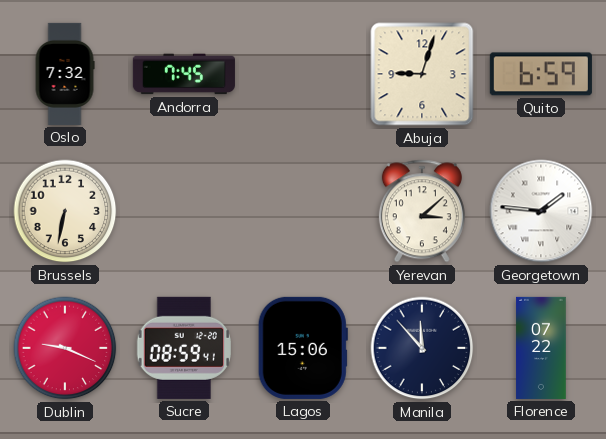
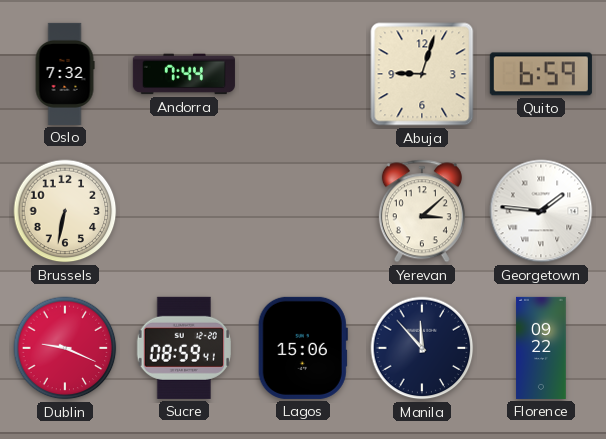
Andorra: 7:45 -> 7:44
Florence: 07:22 -> 09:22
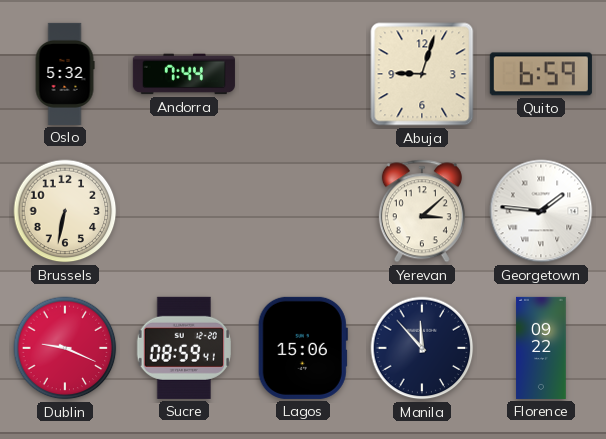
Oslo: 7:32 -> 5:32
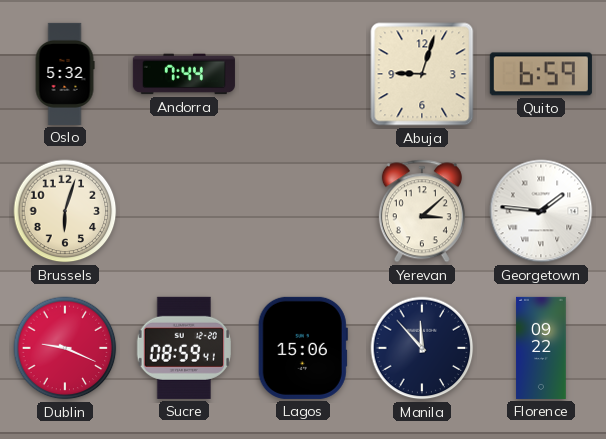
Brussels: 6:32 -> 6:03
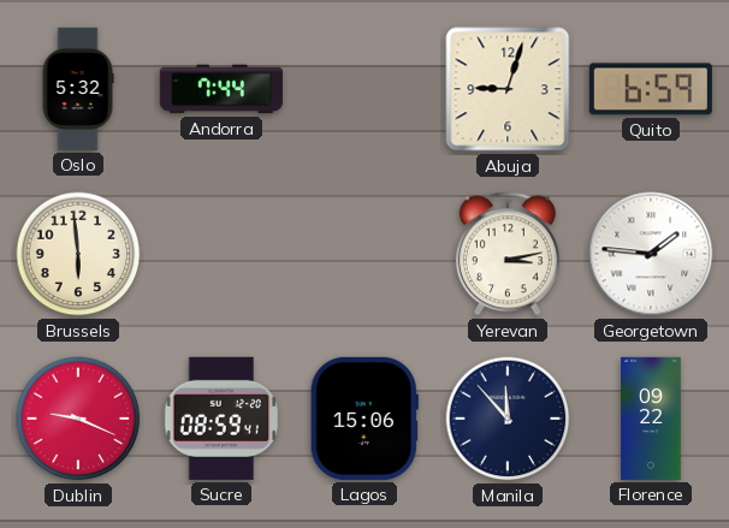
Brussels: 6:03 -> 5:59
Yerevan: 3:08 -> 3:13
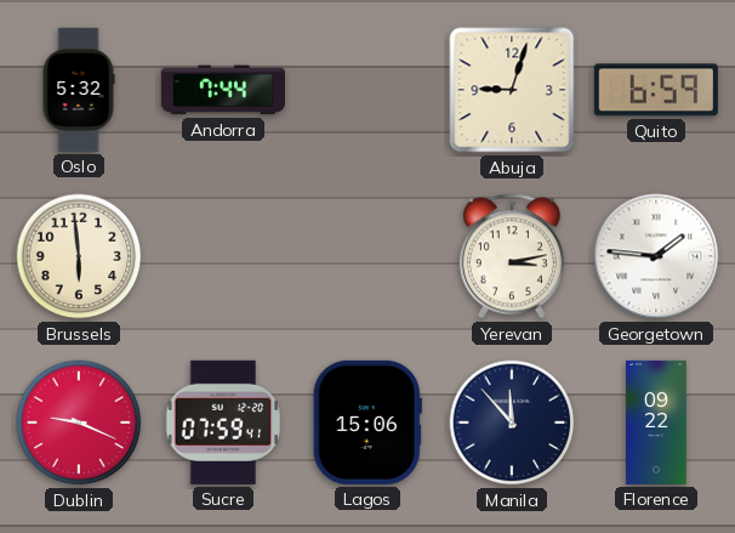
Sucre: 08:59 -> 07:59
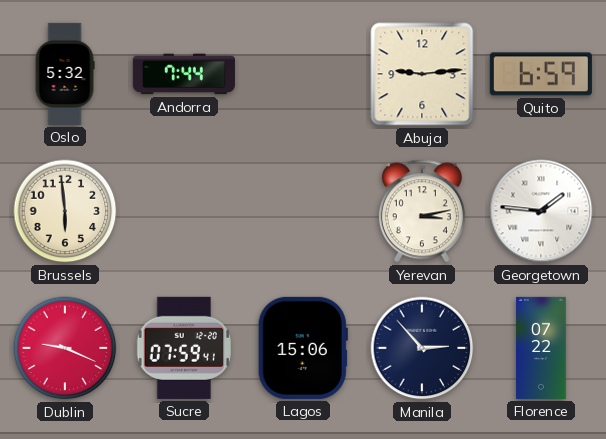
Abuja: 9:03 -> 9:14
Manila: 11:53 -> 2:53
Florence: 09:22 -> 07:22
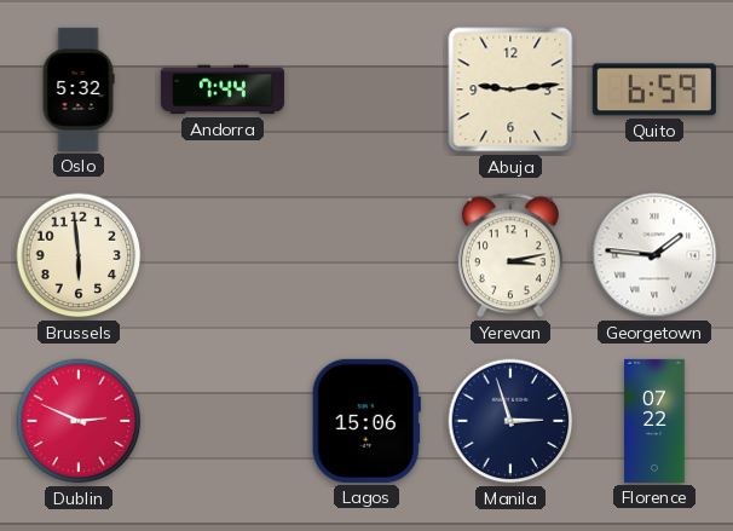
Dublin: 9:19 -> 2:49
Sucre: 07:59 -> none
Manila: 2:53 -> 2:57
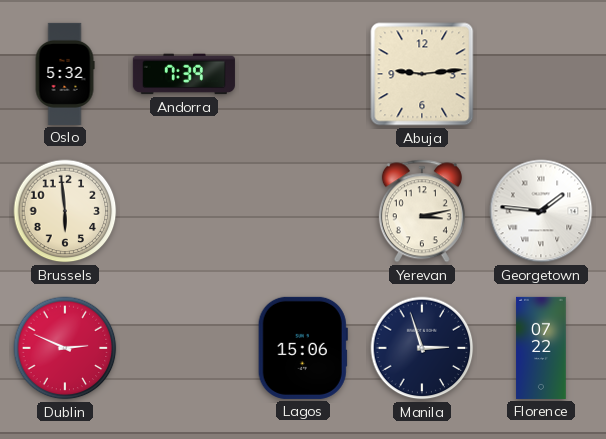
Andorra: 7:44 -> 7:39
Quito: 6:59 -> none
